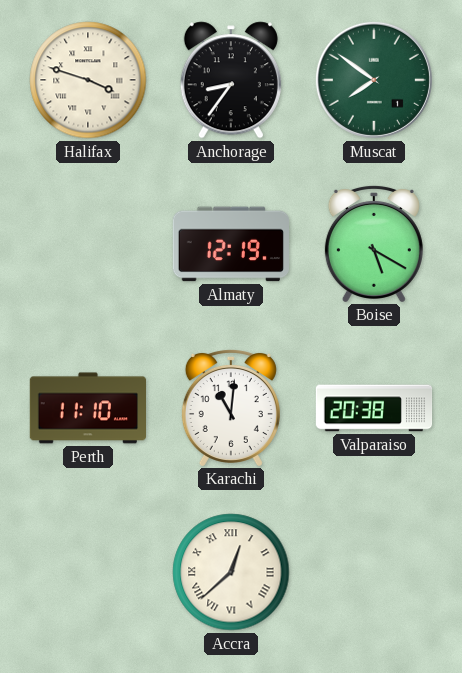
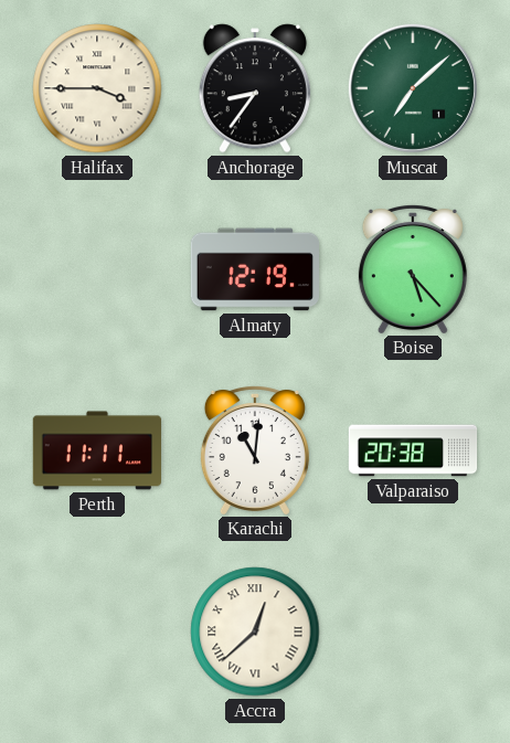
Halifax: 3:48 -> 3:45
Muscat: 7:51 -> 7:08
Boise: 5:20 -> 5:23
Perth: 11:10 -> 11:11
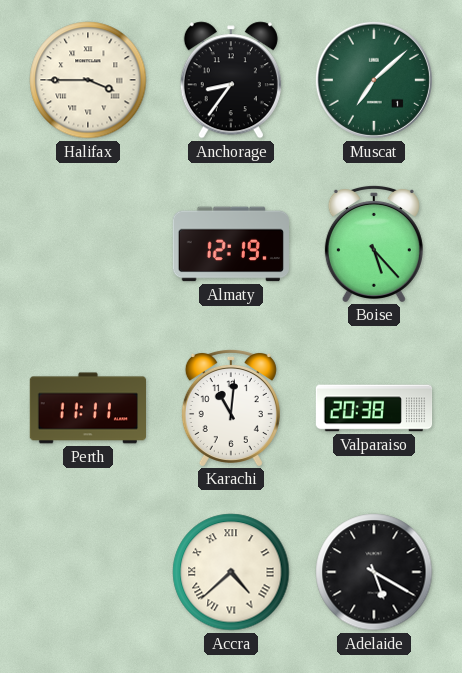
Accra: 12:38 -> 4:38
Adelaide: none -> 5:20
